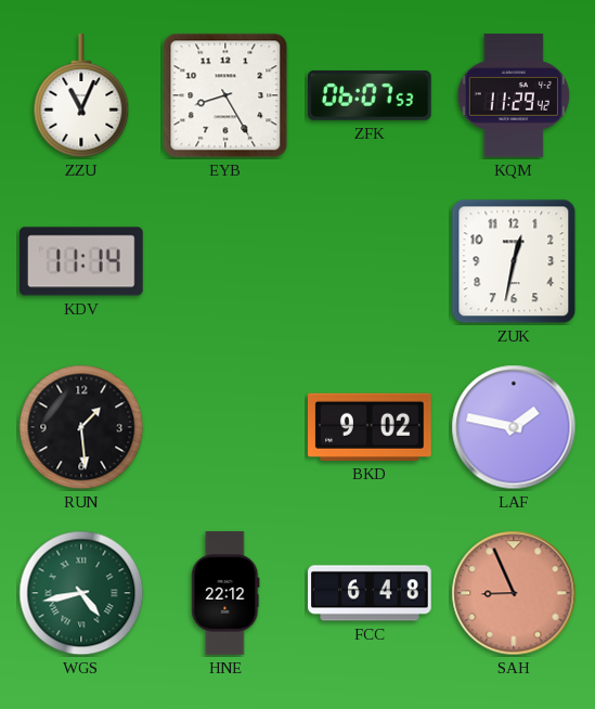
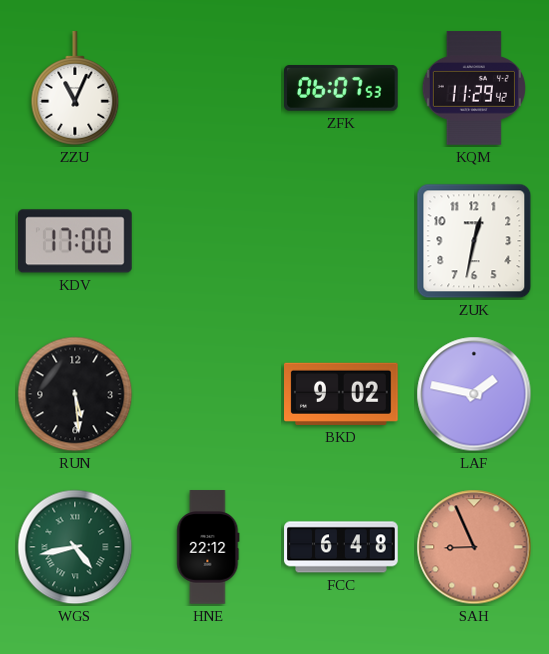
EYB: 8:25 -> none
KDV: 11:14 -> 17:00
RUN: 1:29 -> 5:29
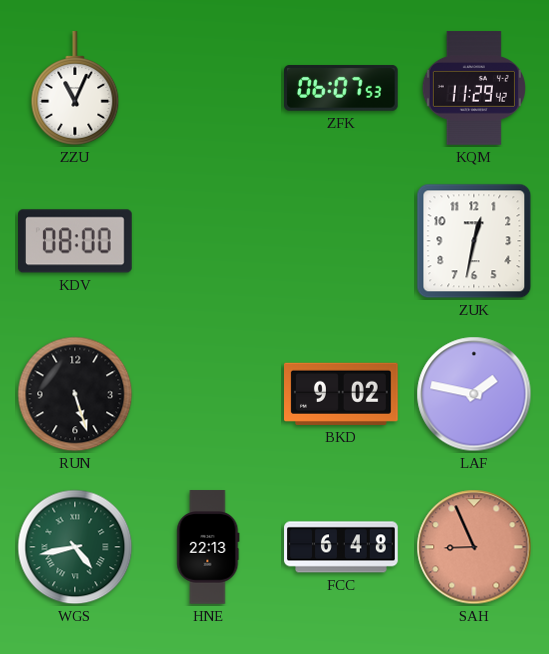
KDV: 17:00 -> 08:00
RUN: 5:29 -> 5:27
HNE: 22:12 -> 22:13
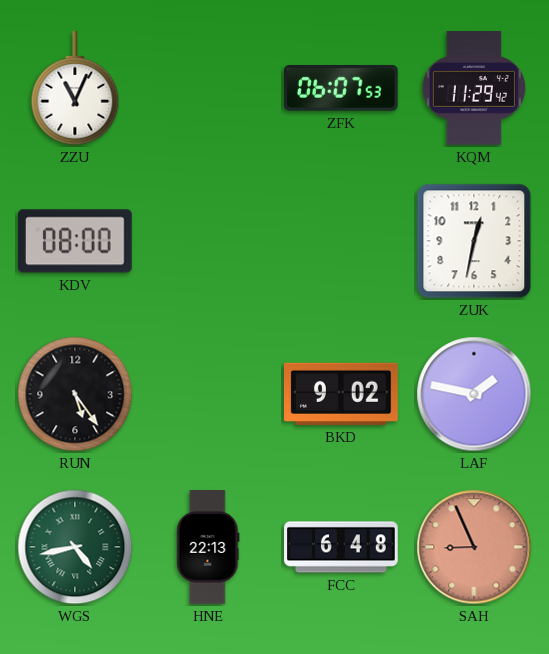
RUN: 5:27 -> 5:24
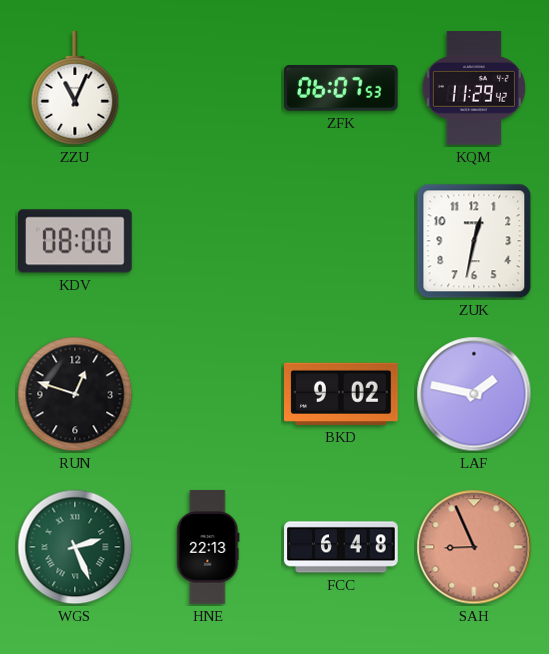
RUN: 5:24 -> 12:48
WGS: 4:43 -> 2:26
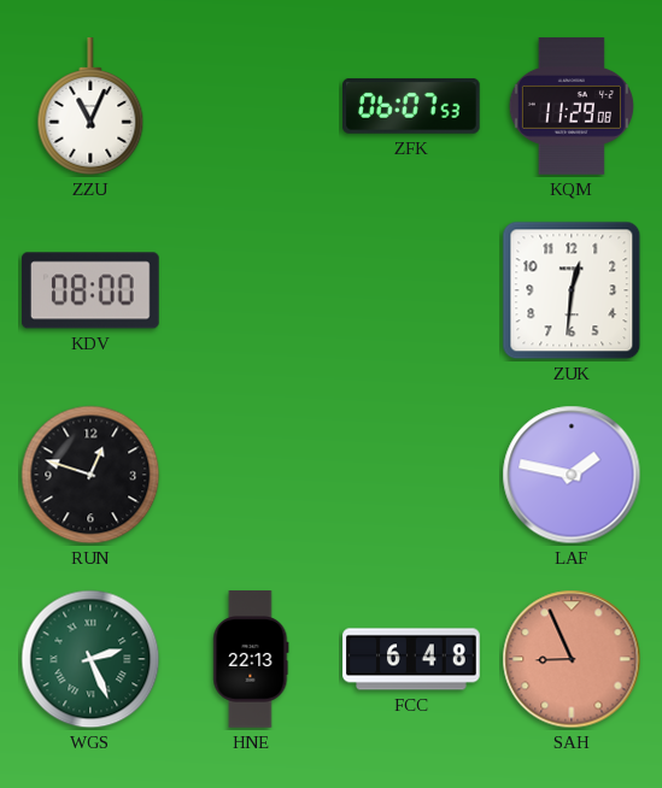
KQM: 11:29:42 -> 11:29:08
ZUK: 12:32 -> 12:31
BKD: 9:02 -> none
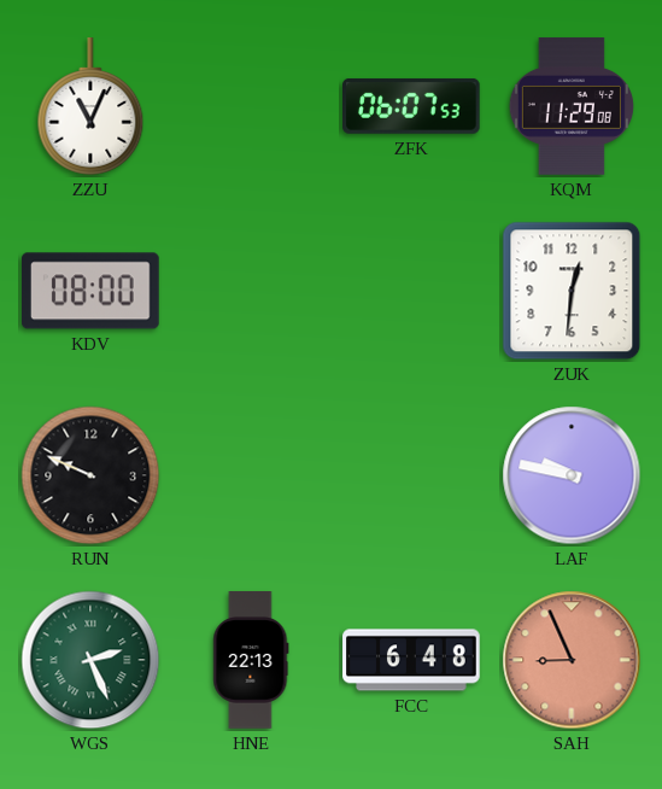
RUN: 12:48 -> 9:49
LAF: 1:47 -> 9:47
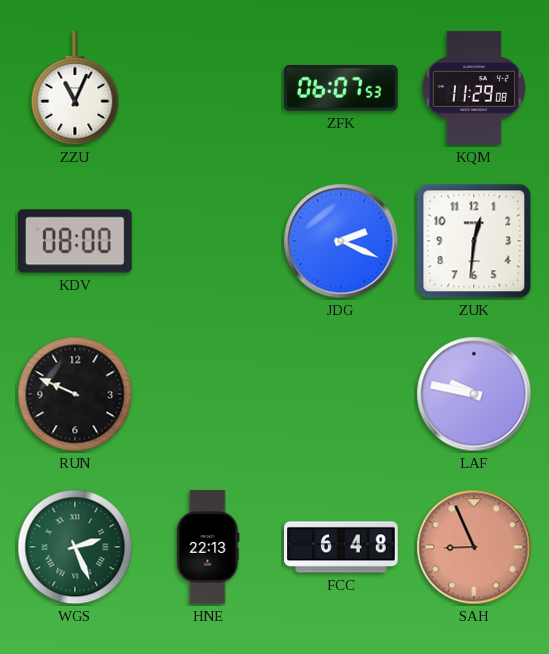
JDG: none -> 2:19
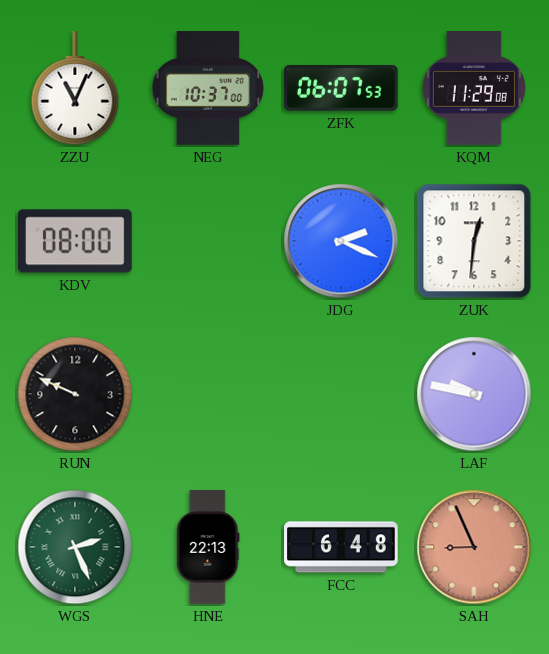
NEG: none -> 10:37
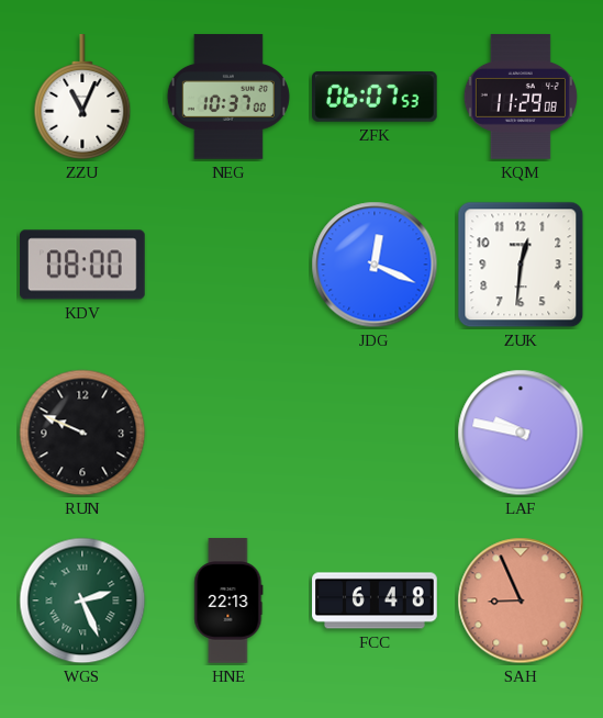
JDG: 2:19 -> 12:19
